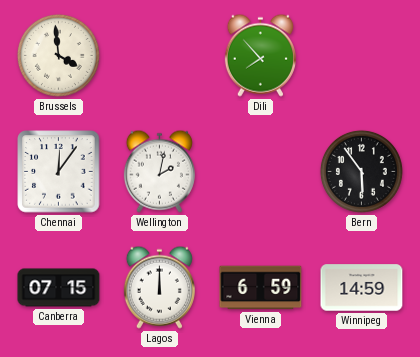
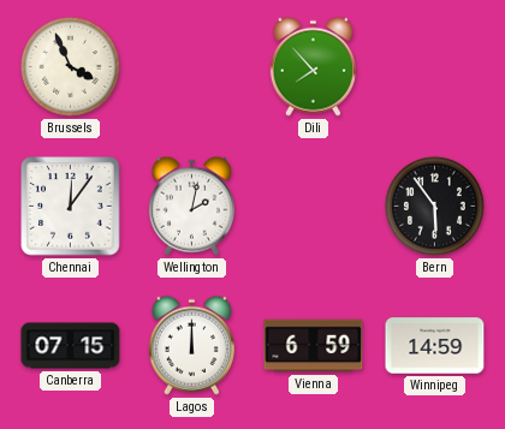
Brussels: 3:59 -> 3:56
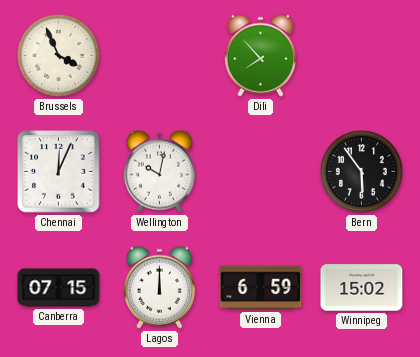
Chennai: 12:06 -> 12:04
Wellington: 2:02 -> 10:02
Winnipeg: 14:59 -> 15:02
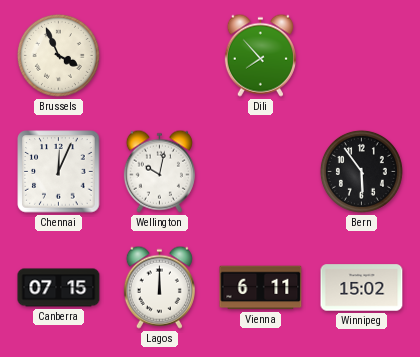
Vienna: 6:59 -> 6:11
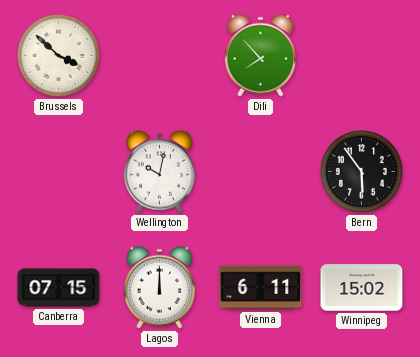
Brussels: 3:56 -> 3:52
Chennai: 12:04 -> none
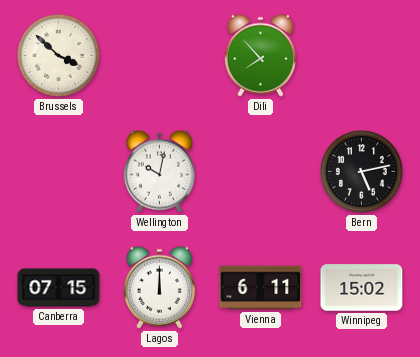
Bern: 5:54 -> 5:13
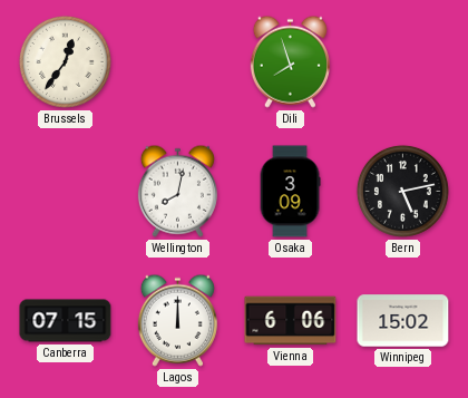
Brussels: 3:52 -> 12:36
Dili: 7:53 -> 7:57
Wellington: 10:02 -> 8:02
Osaka: none -> 3:09
Vienna: 6:11 -> 6:06
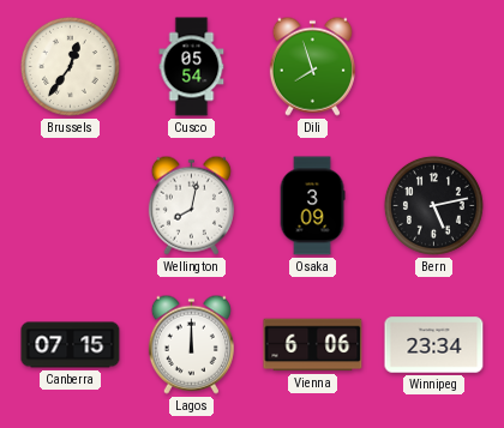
Cusco: none -> 05:54
Winnipeg: 15:02 -> 23:34
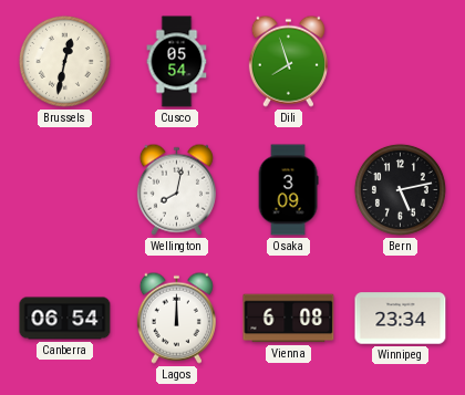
Brussels: 12:36 -> 12:32
Canberra: 07:15 -> 06:54
Vienna: 6:06 -> 6:08
